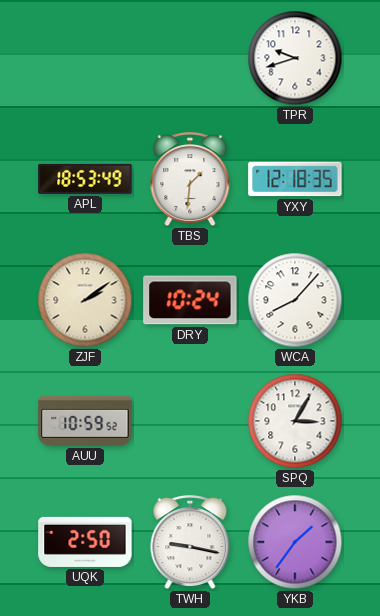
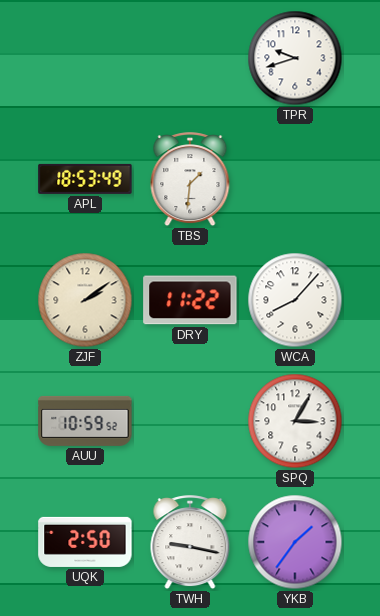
YXY: 12:18 -> none
DRY: 10:24 -> 11:22
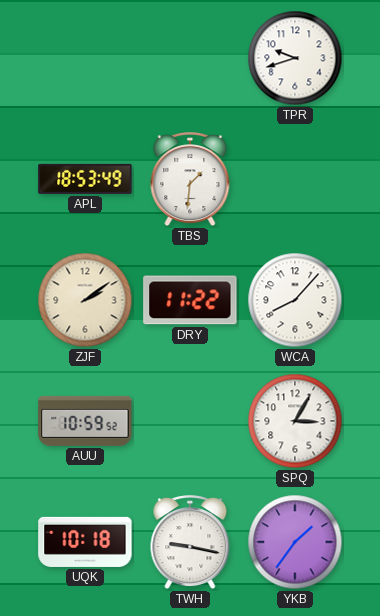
UQK: 2:50 -> 10:18
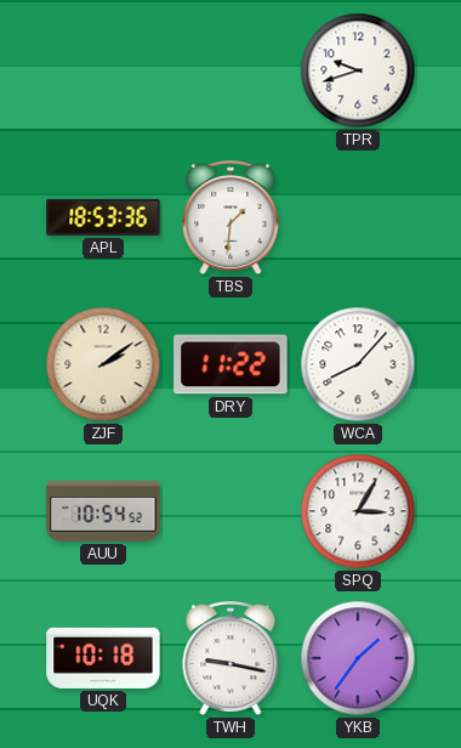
APL: 18:53:49 -> 18:53:36
AUU: 10:59 -> 10:54
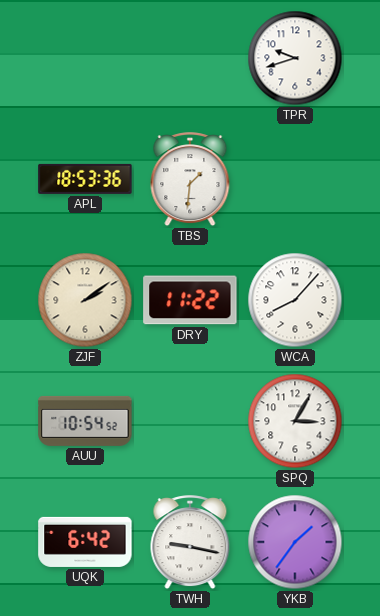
UQK: 10:18 -> 6:42
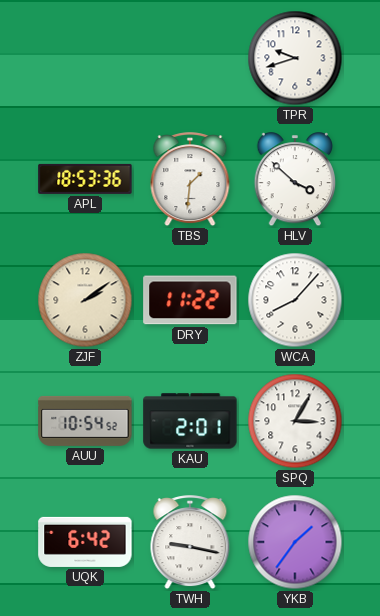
HLV: none -> 3:52
KAU: none -> 2:01
